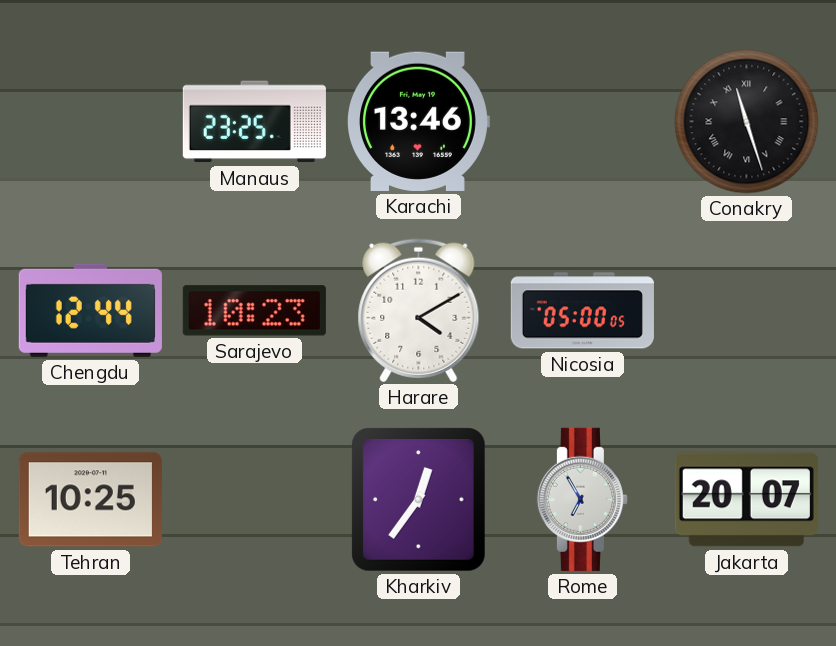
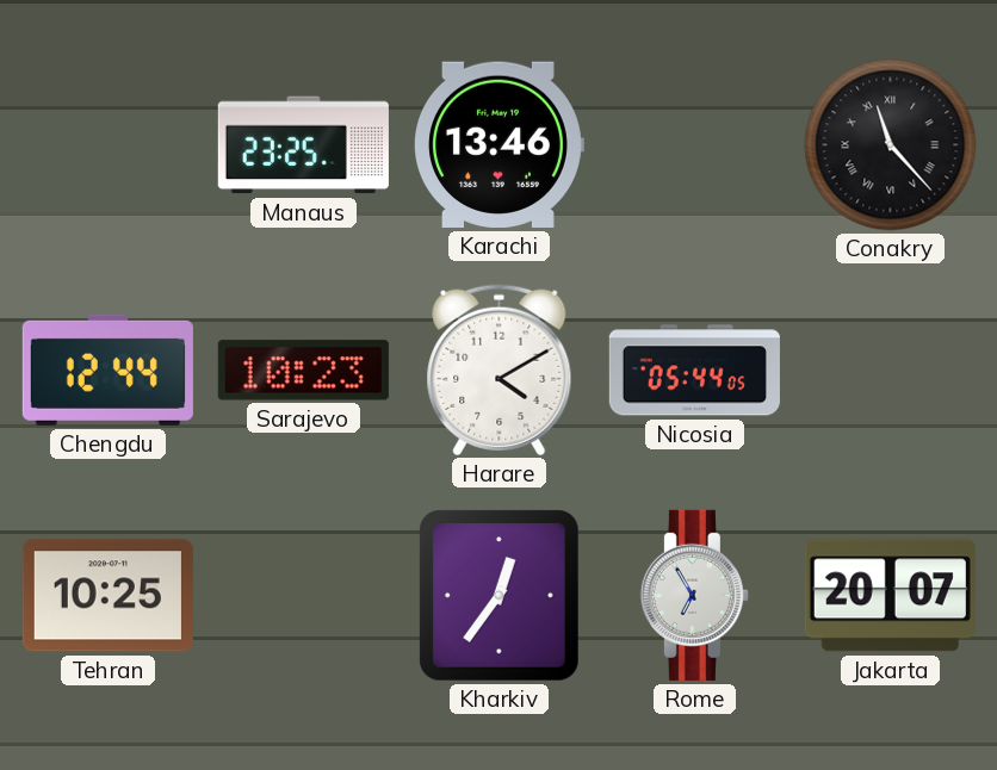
Conakry: 11:27 -> 11:23
Nicosia: 05:00 -> 05:44
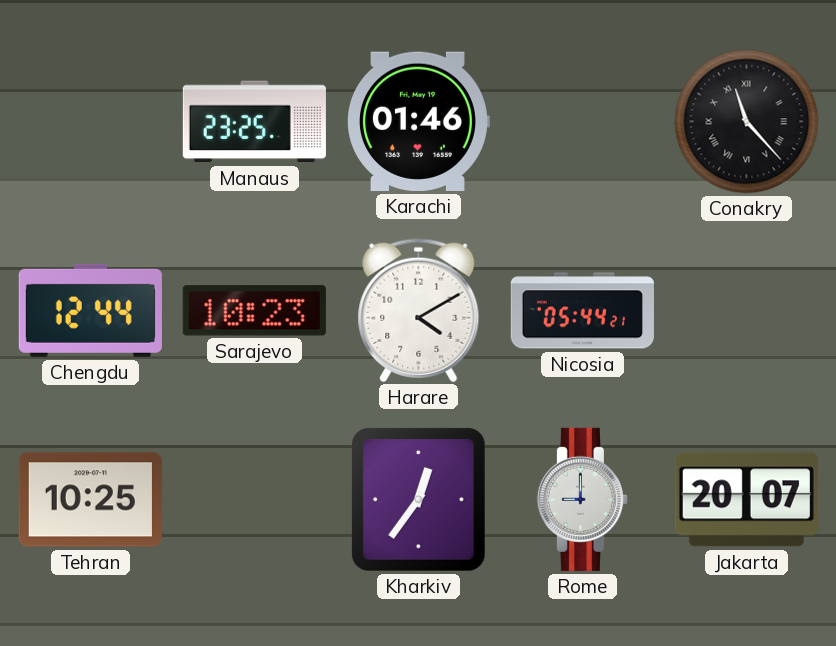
Karachi: 13:46 -> 01:46
Nicosia: 05:44:05 -> 05:44:21
Rome: 6:55 -> 9:00
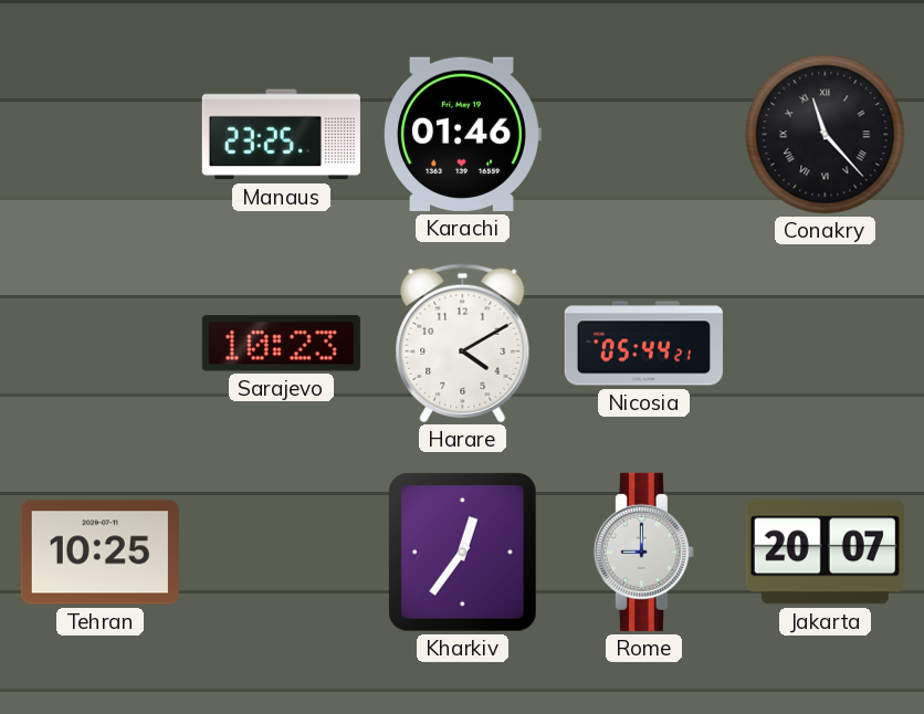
Chengdu: 12:44 -> none
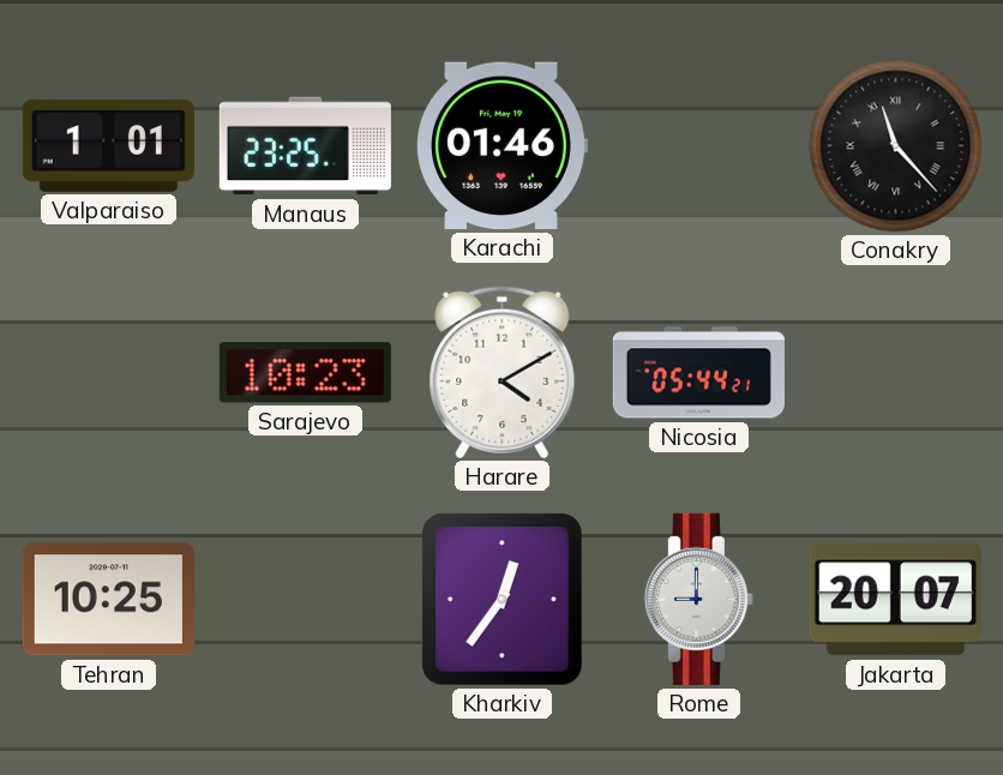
Valparaiso: none -> 1:01
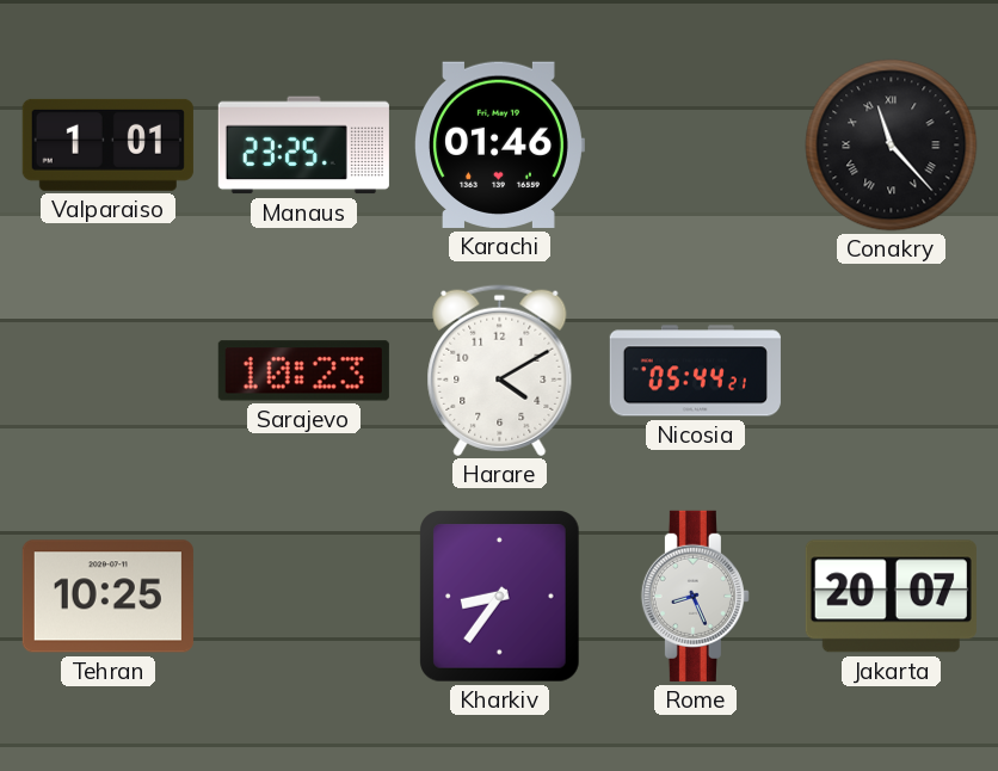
Kharkiv: 12:36 -> 8:36
Rome: 9:00 -> 8:26
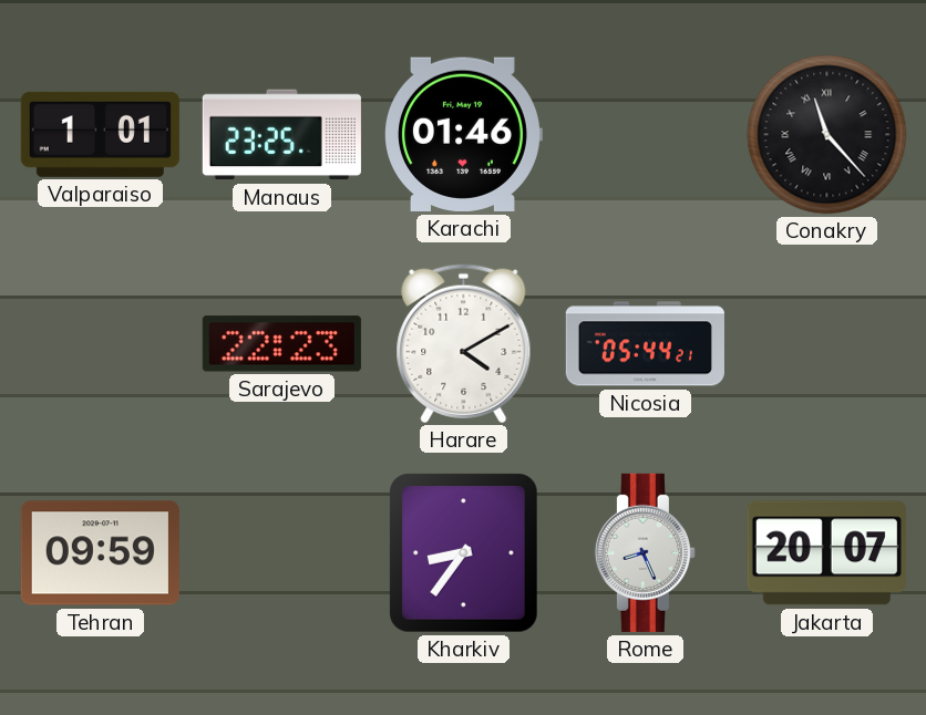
Sarajevo: 10:23 -> 22:23
Tehran: 10:25 -> 09:59
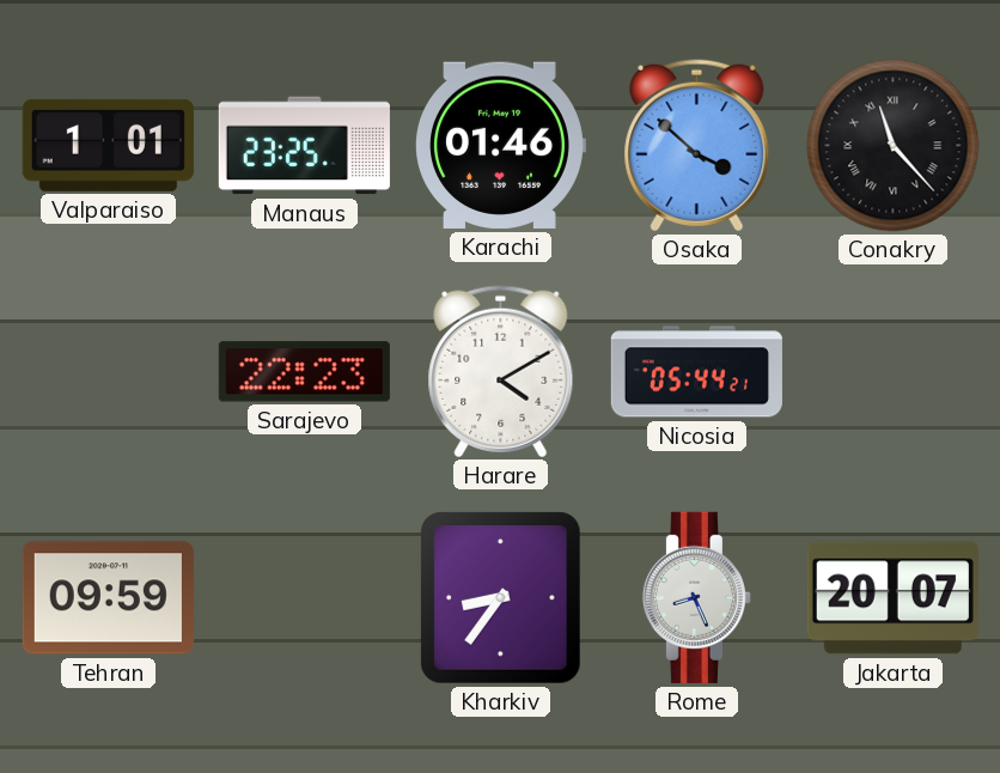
Osaka: none -> 3:52
